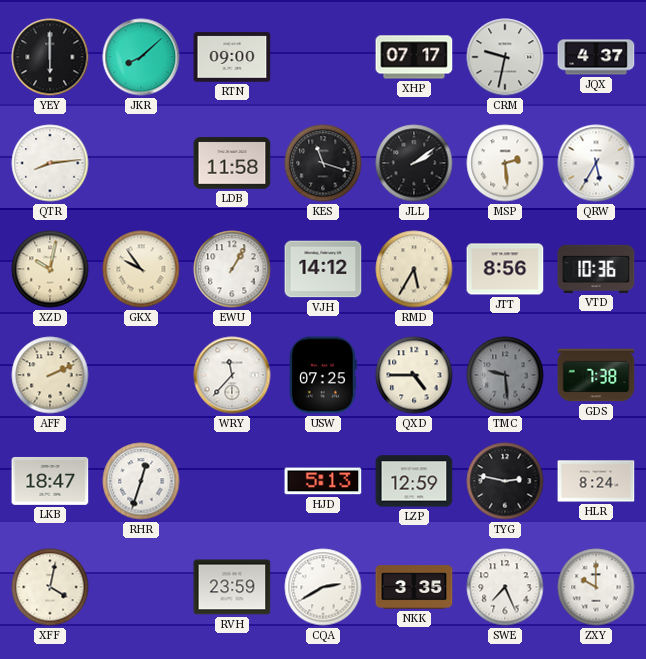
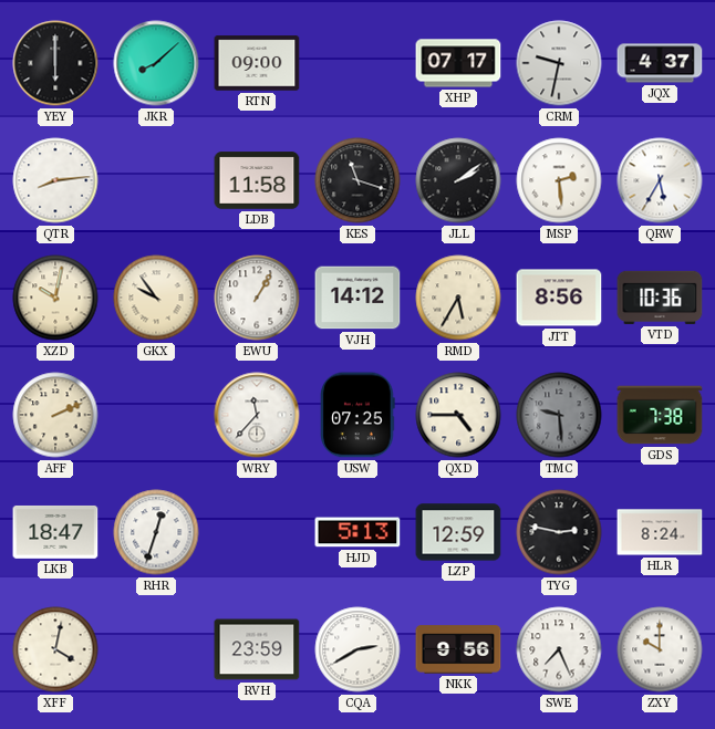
NKK: 3:35 -> 9:56
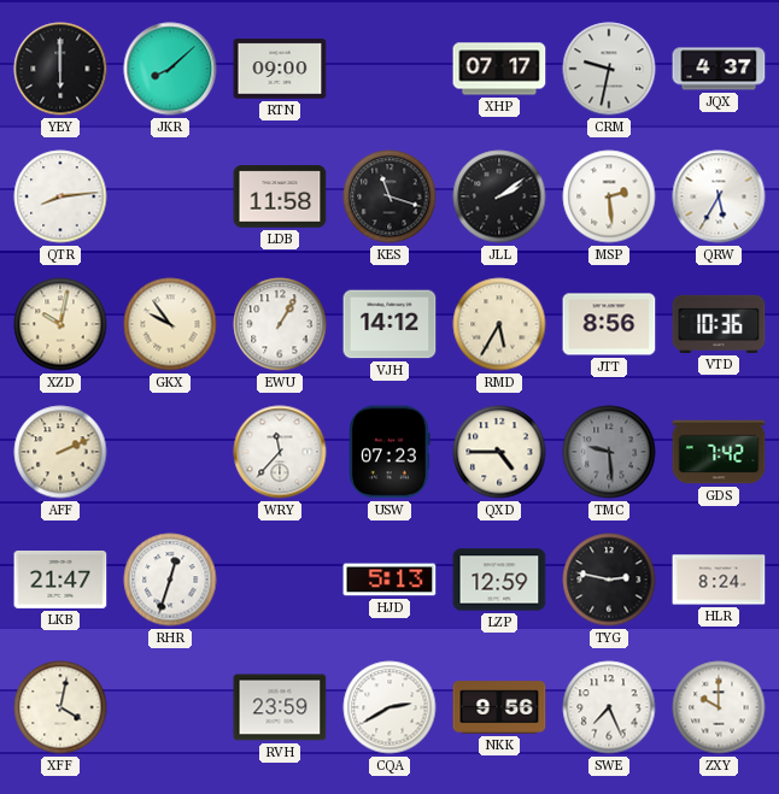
USW: 07:25 -> 07:23
GDS: 7:38 -> 7:42
LKB: 18:47 -> 21:47
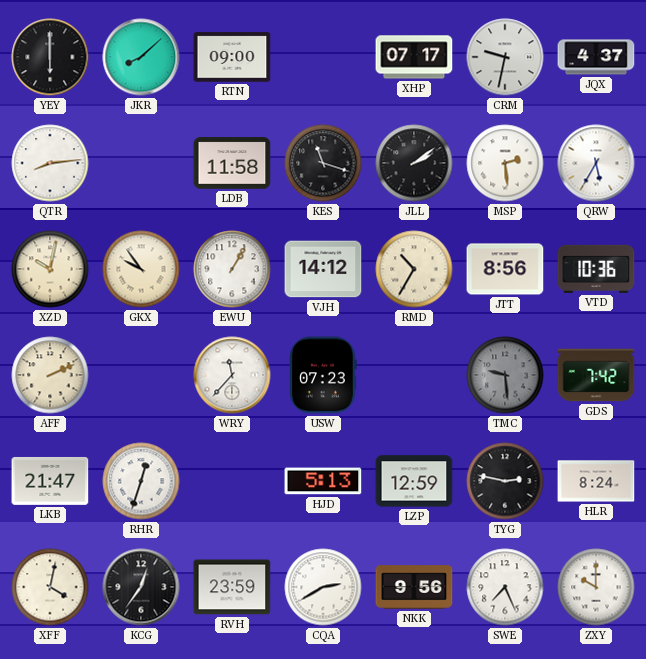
RMD: 5:35 -> 10:35
QXD: 4:45 -> none
KCG: none -> 12:36
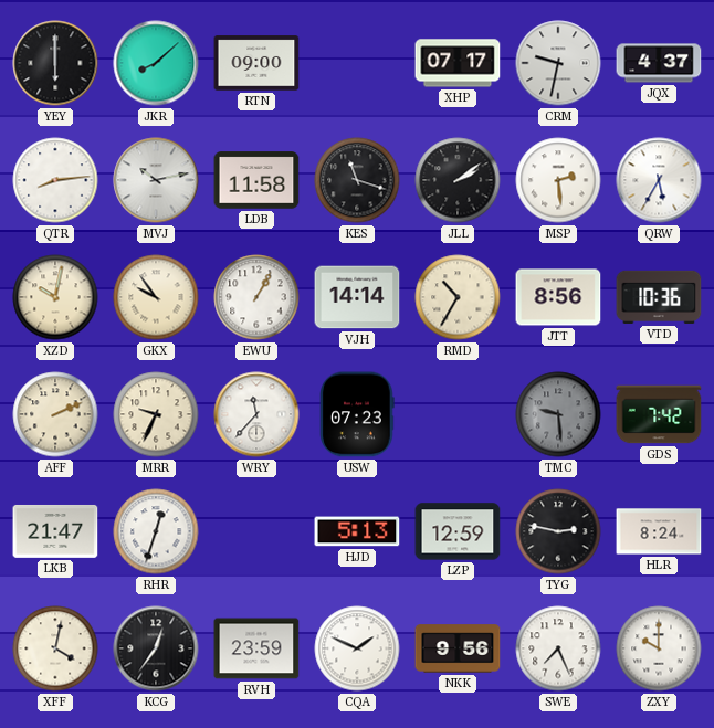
MVJ: none -> 10:13
VJH: 14:12 -> 14:14
MRR: none -> 9:34
CQA: 2:40 -> 1:49
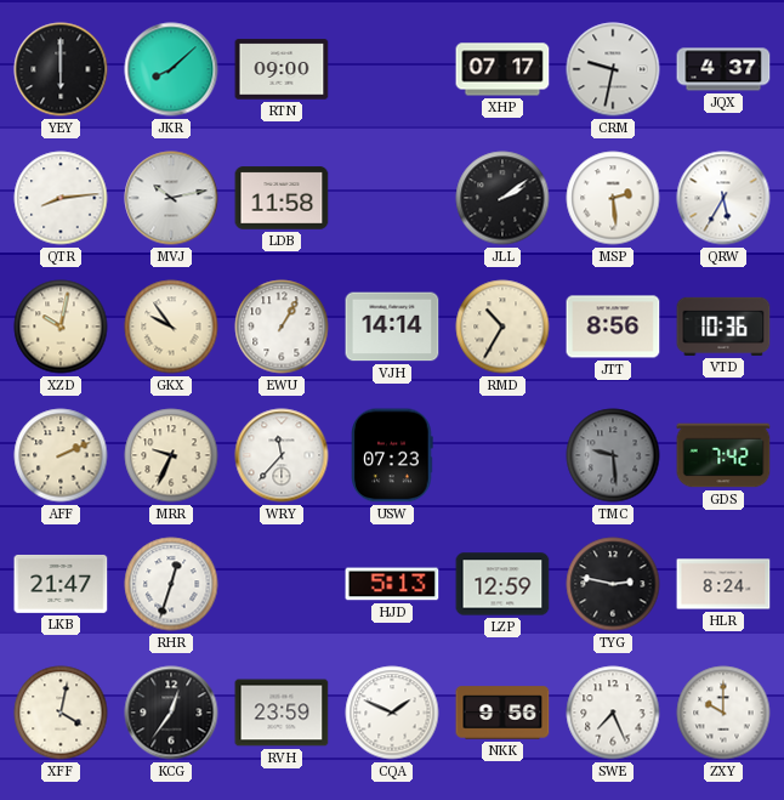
KES: 11:18 -> none
